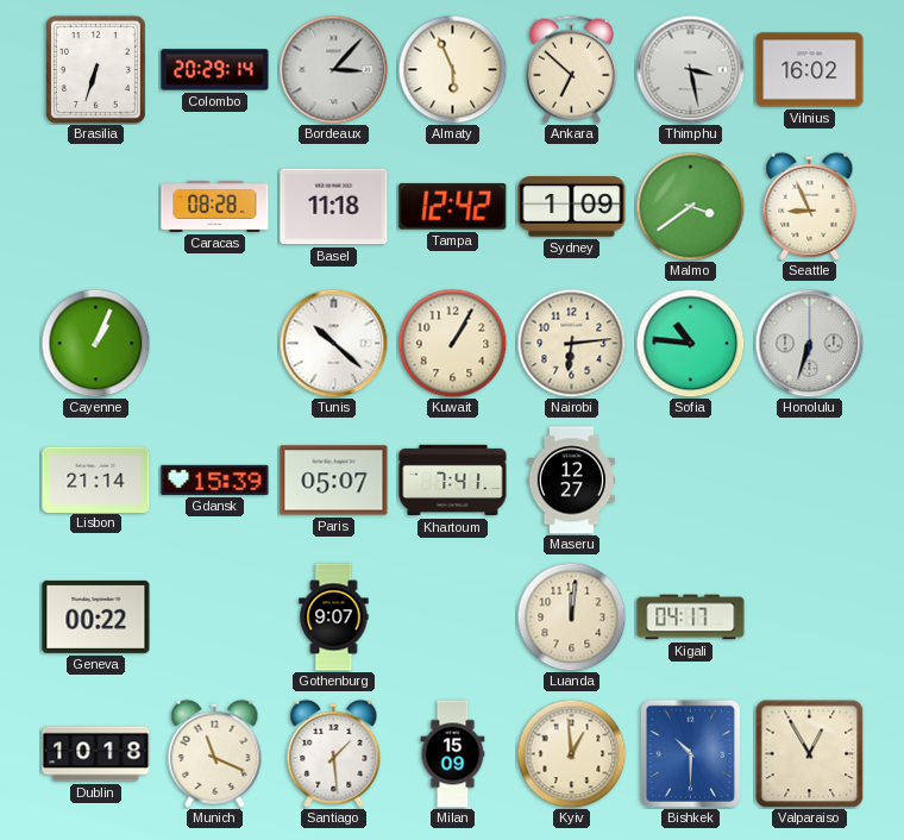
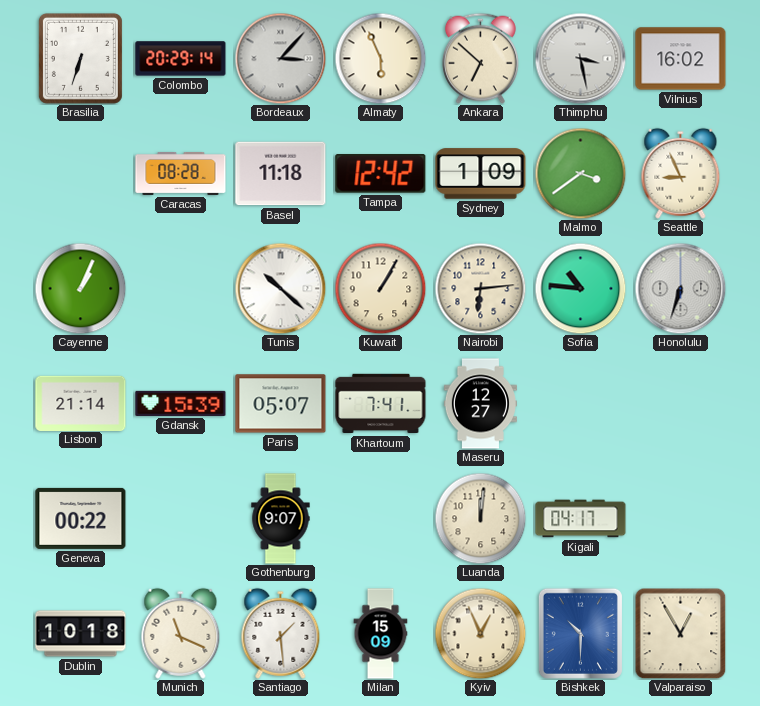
Kyiv: 12:59 -> 12:56
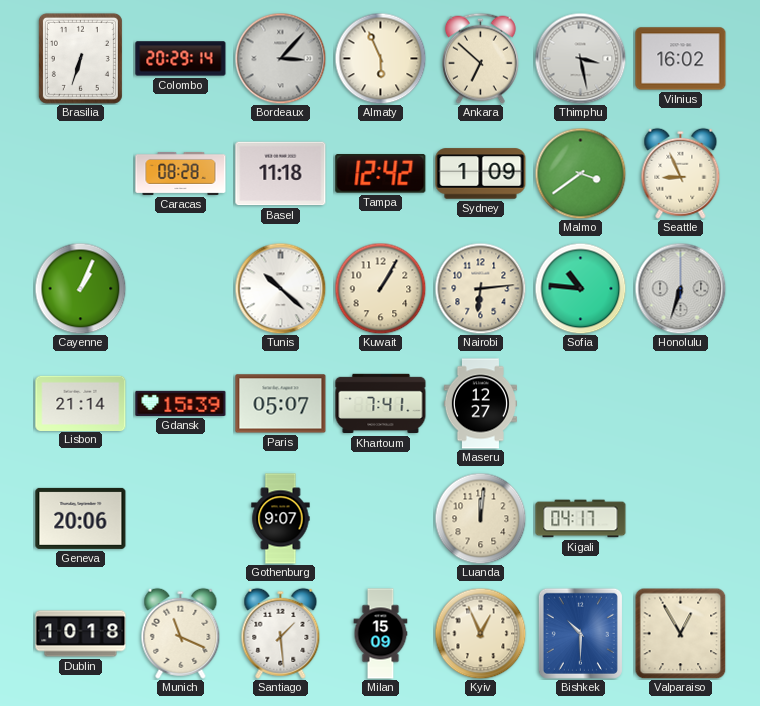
Geneva: 00:22 -> 20:06
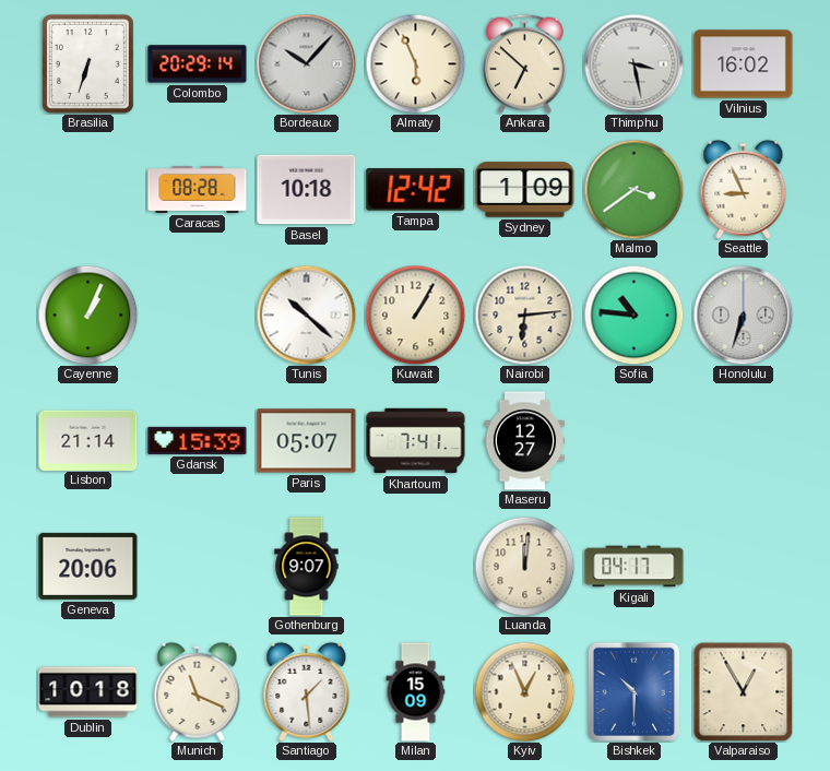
Bordeaux: 3:07 -> 10:07
Basel: 11:18 -> 10:18
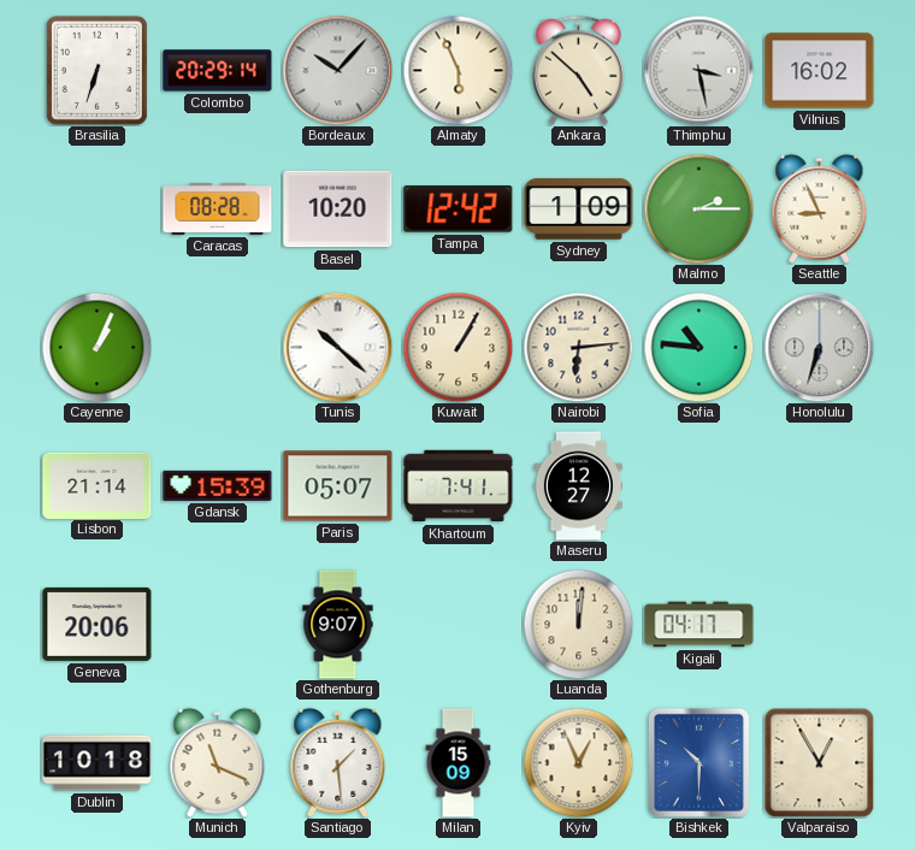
Ankara: 6:52 -> 4:52
Basel: 10:18 -> 10:20
Malmo: 3:39 -> 2:15
